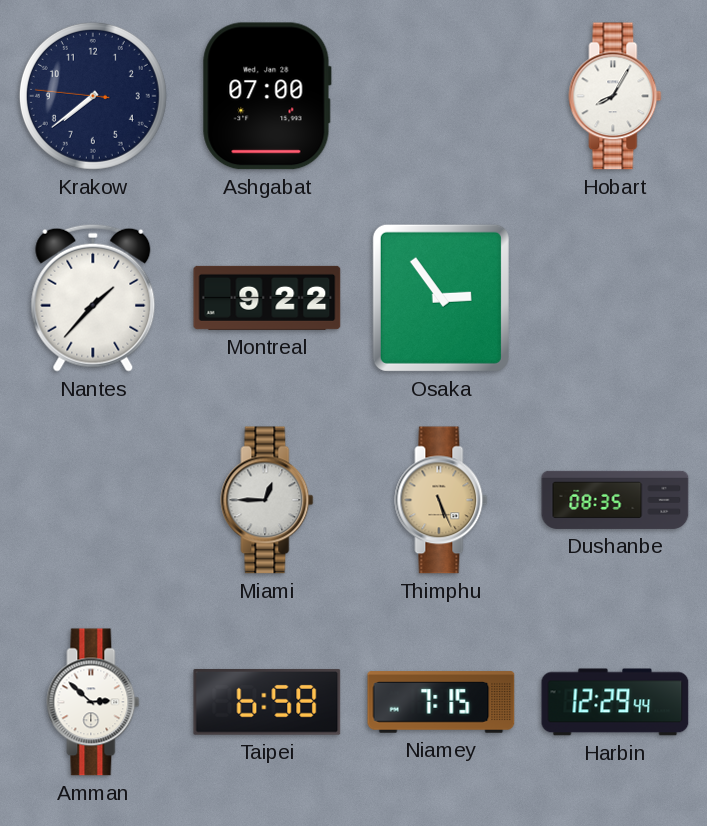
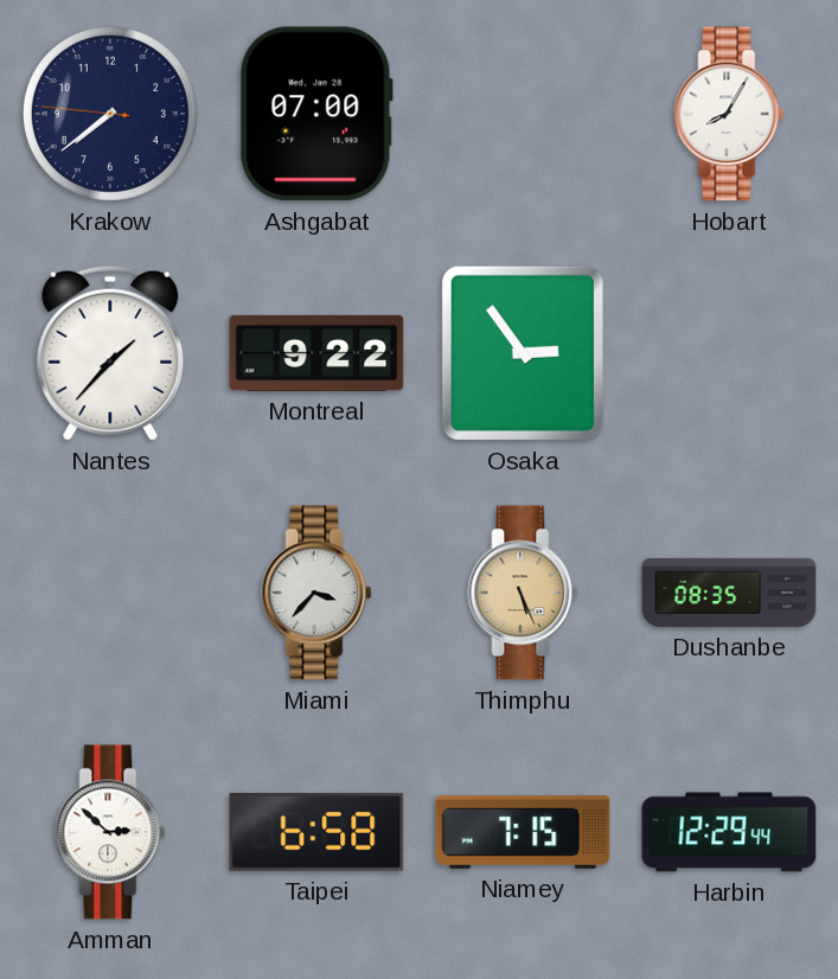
Miami: 12:45 -> 3:37
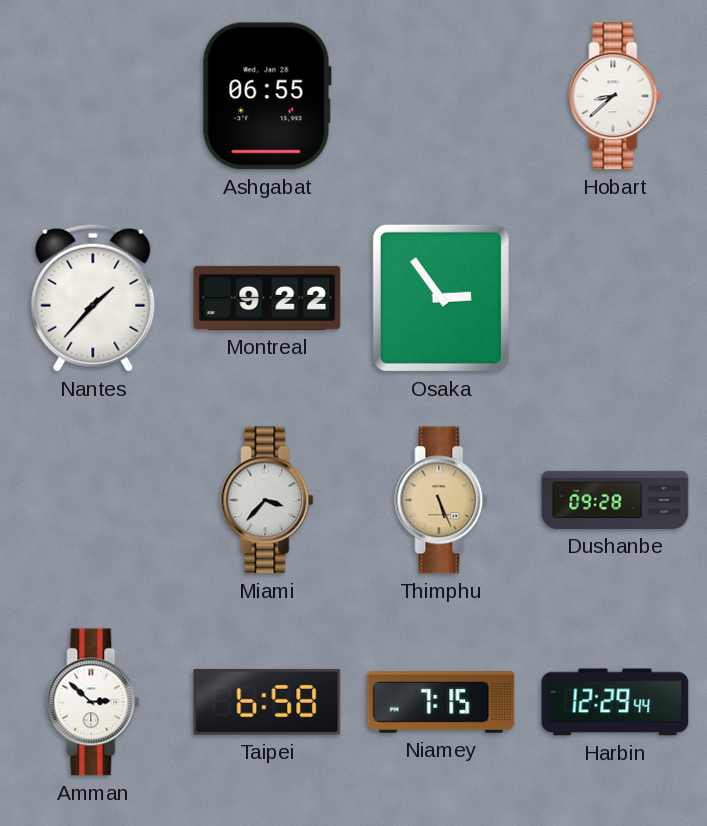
Krakow: 7:38 -> none
Ashgabat: 07:00 -> 06:55
Hobart: 8:05 -> 8:38
Dushanbe: 08:35 -> 09:28
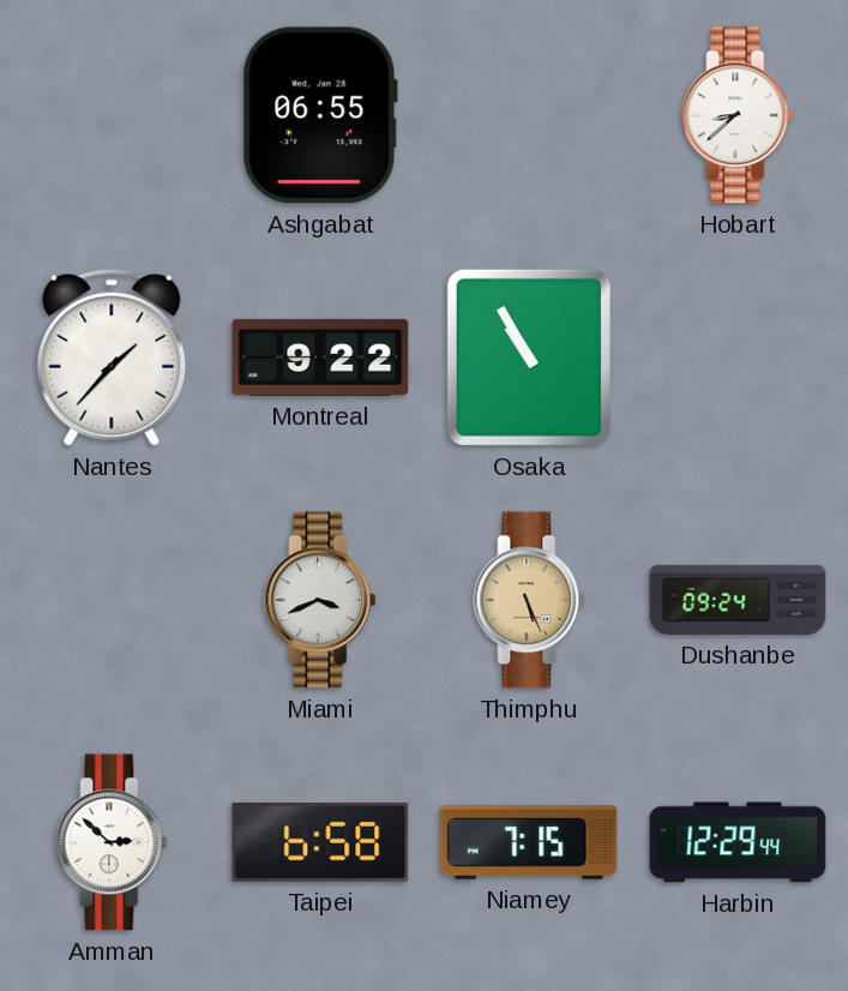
Osaka: 2:54 -> 10:55
Miami: 3:37 -> 3:41
Dushanbe: 09:28 -> 09:24
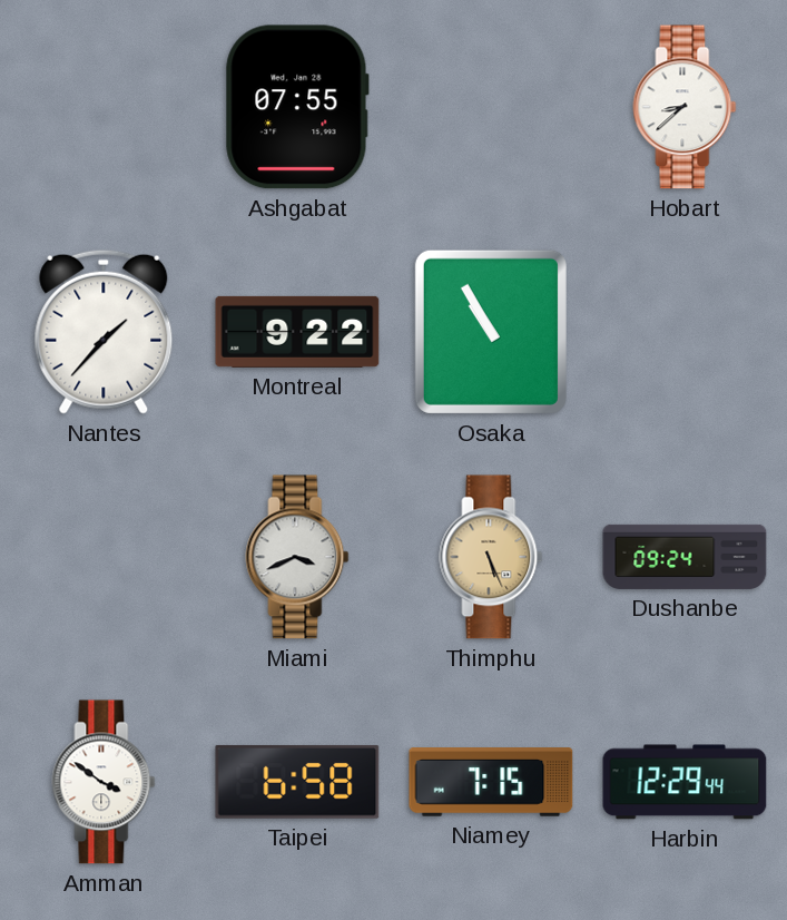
Ashgabat: 06:55 -> 07:55
Amman: 2:52 -> 3:51
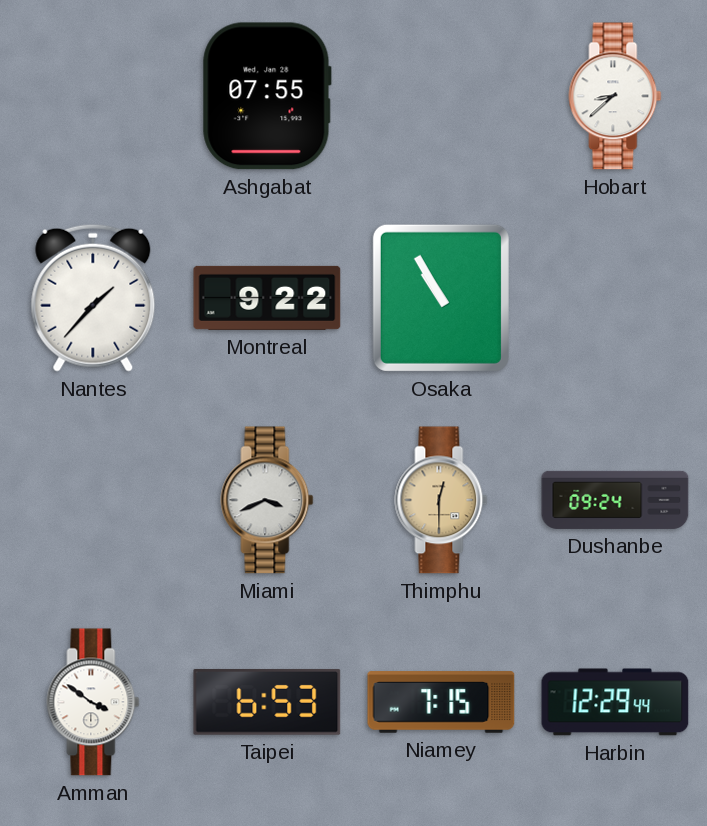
Thimphu: 5:26 -> 12:30
Taipei: 6:58 -> 6:53
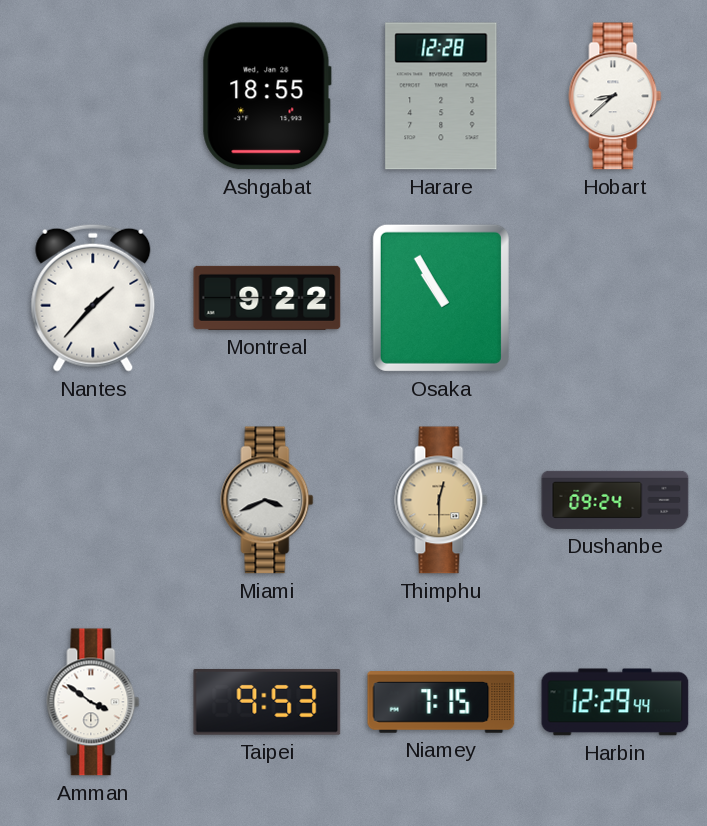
Ashgabat: 07:55 -> 18:55
Harare: none -> 12:28
Taipei: 6:53 -> 9:53
